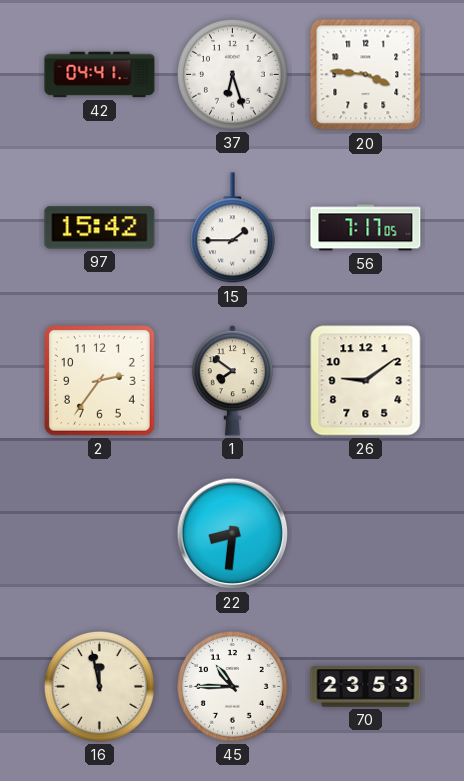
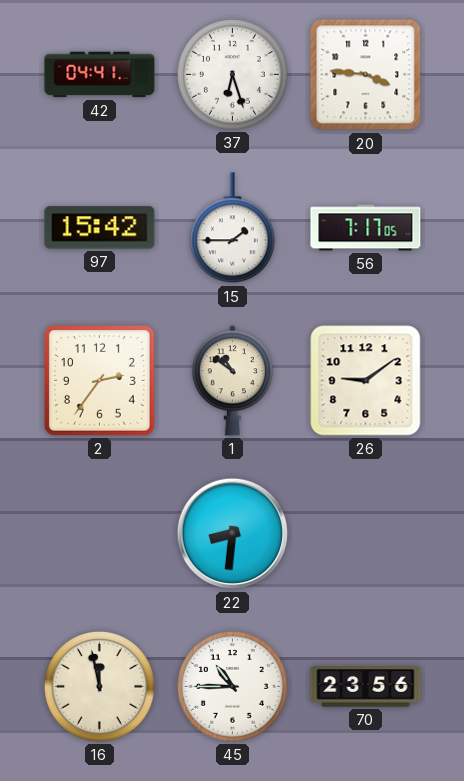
1: 7:51 -> 10:51
70: 23:53 -> 23:56
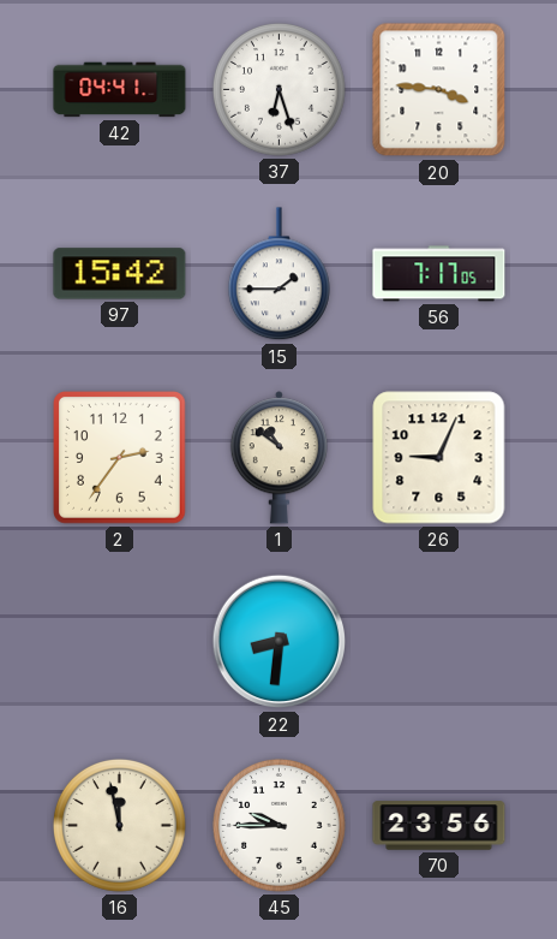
26: 9:09 -> 9:04
45: 10:45 -> 9:45
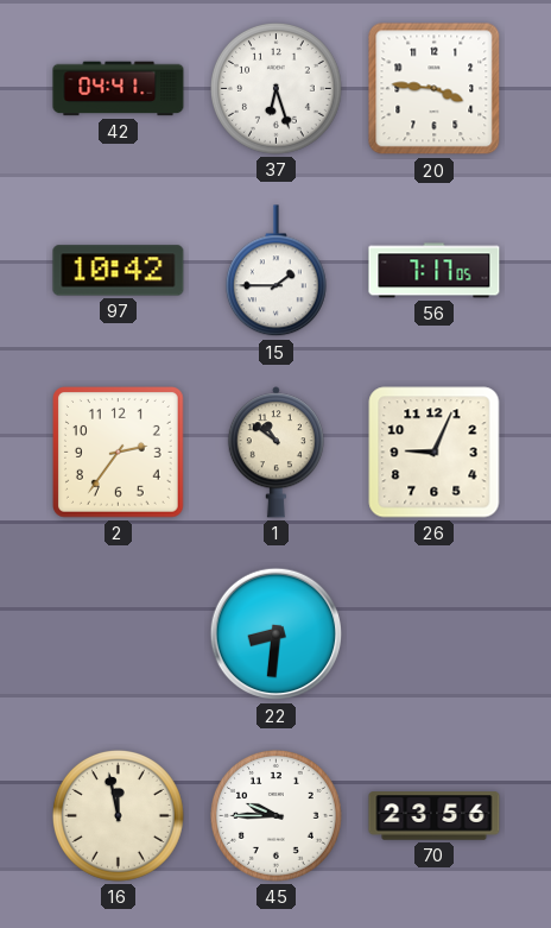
97: 15:42 -> 10:42
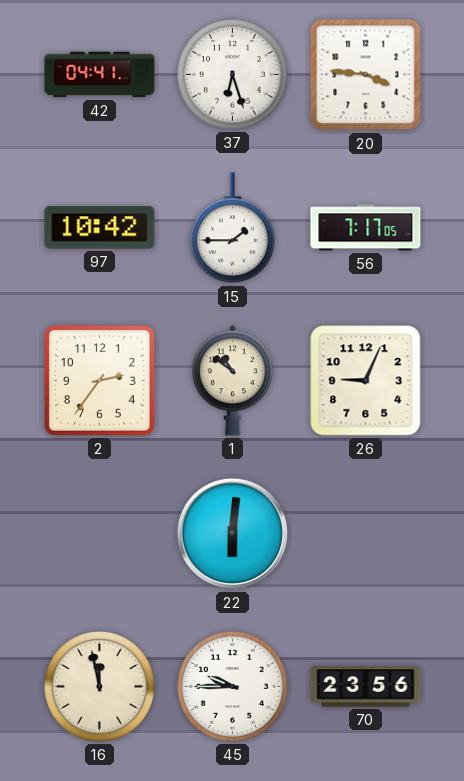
22: 8:31 -> 6:01
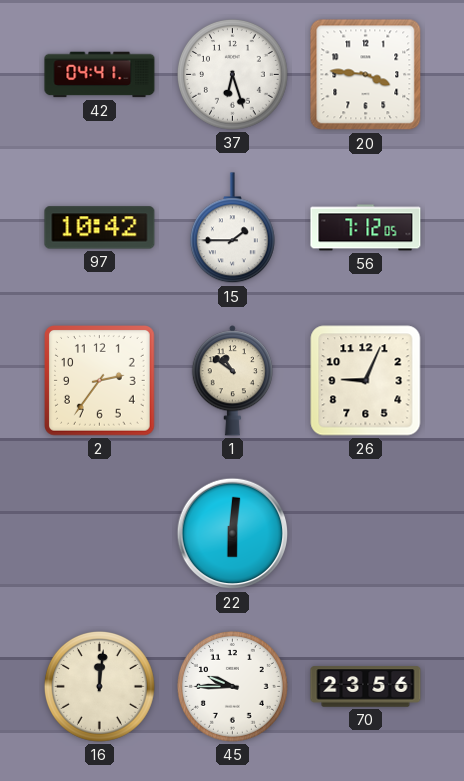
56: 7:17 -> 7:12
16: 11:58 -> 12:01
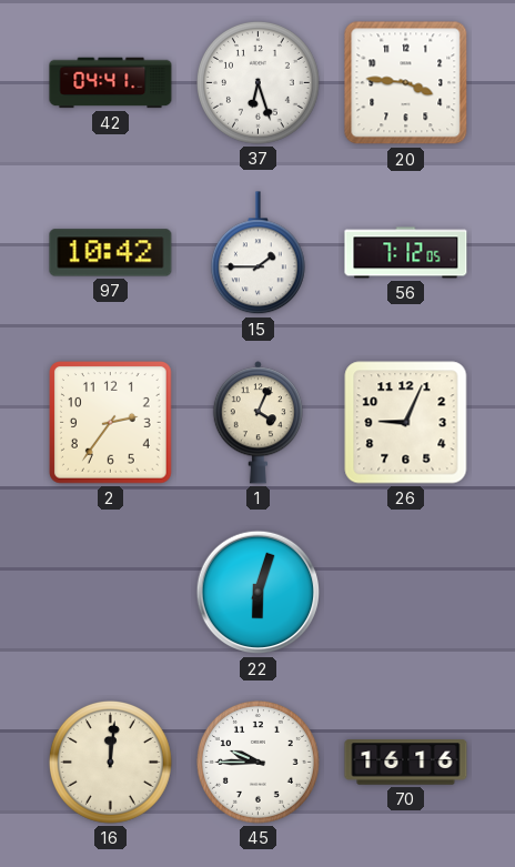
1: 10:51 -> 4:04
22: 6:01 -> 6:03
70: 23:56 -> 16:16
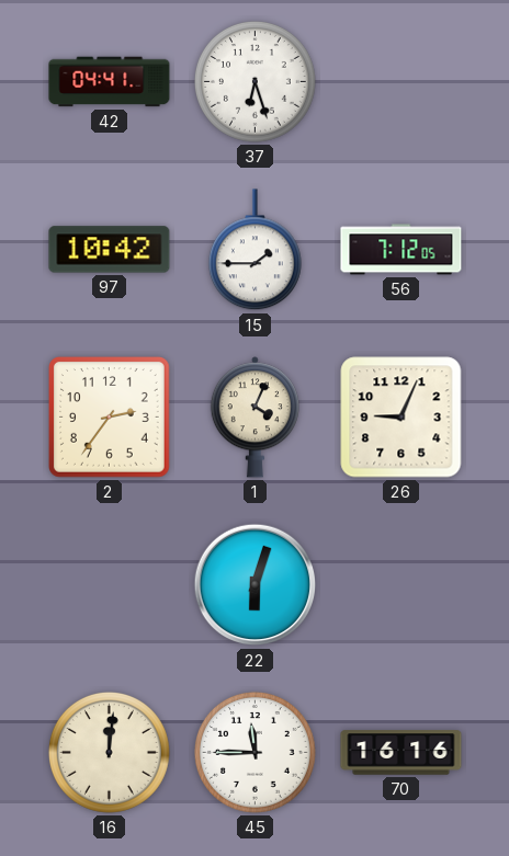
20: 3:46 -> none
45: 9:45 -> 11:45
